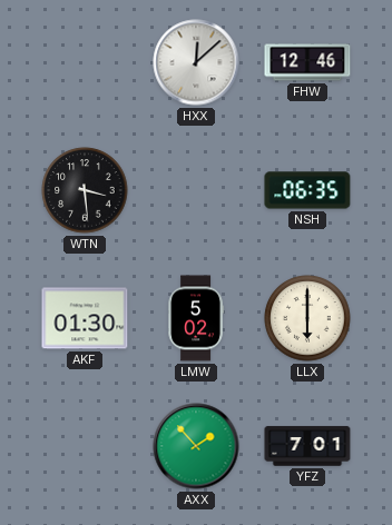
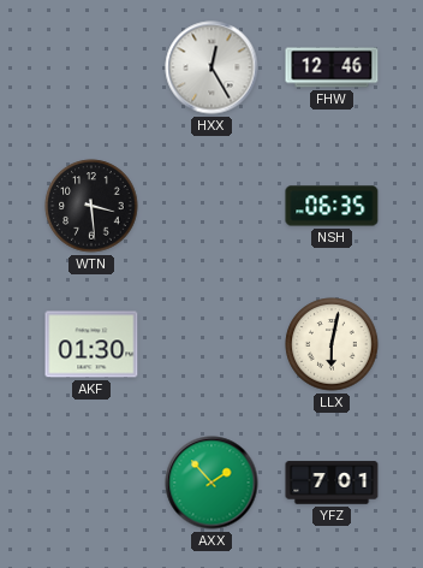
HXX: 12:08 -> 12:25
LMW: 5:02 -> none
LLX: 6:00 -> 6:02
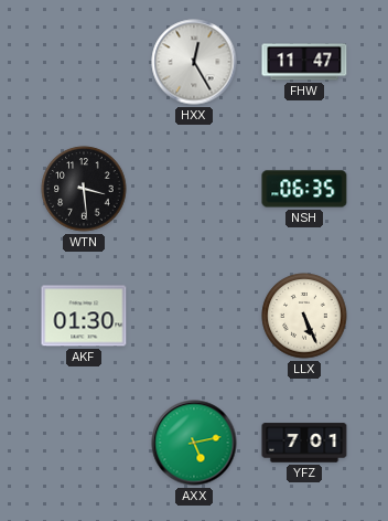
FHW: 12:46 -> 11:47
LLX: 6:02 -> 5:26
AXX: 1:53 -> 5:13
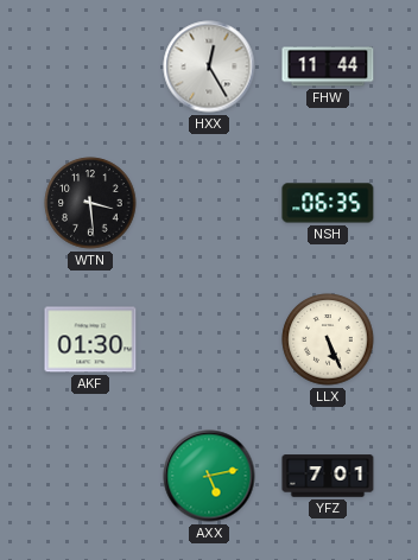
FHW: 11:47 -> 11:44
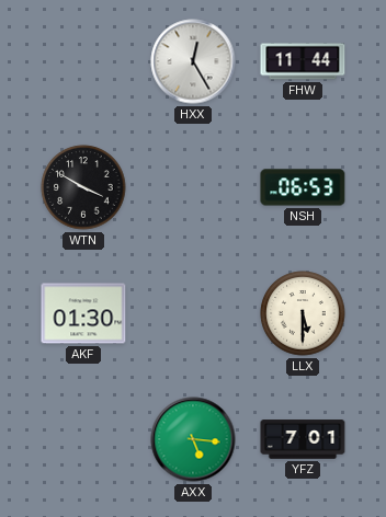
WTN: 3:29 -> 3:50
NSH: 06:35 -> 06:53
LLX: 5:26 -> 5:30
AXX: 5:13 -> 5:16
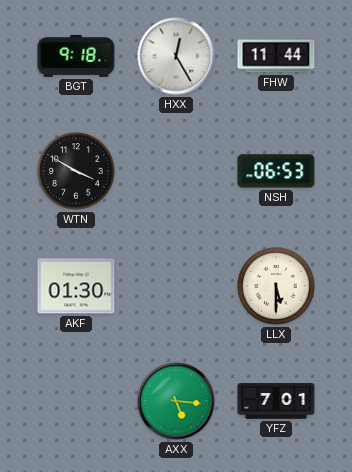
BGT: none -> 9:18
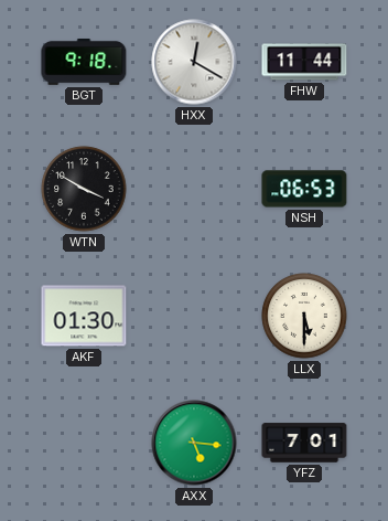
HXX: 12:25 -> 12:20
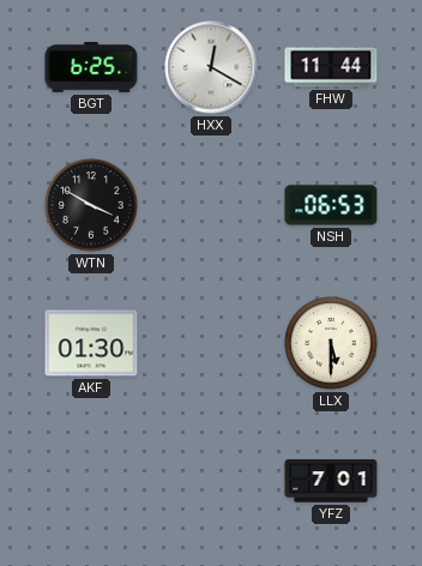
BGT: 9:18 -> 6:25
AXX: 5:16 -> none
